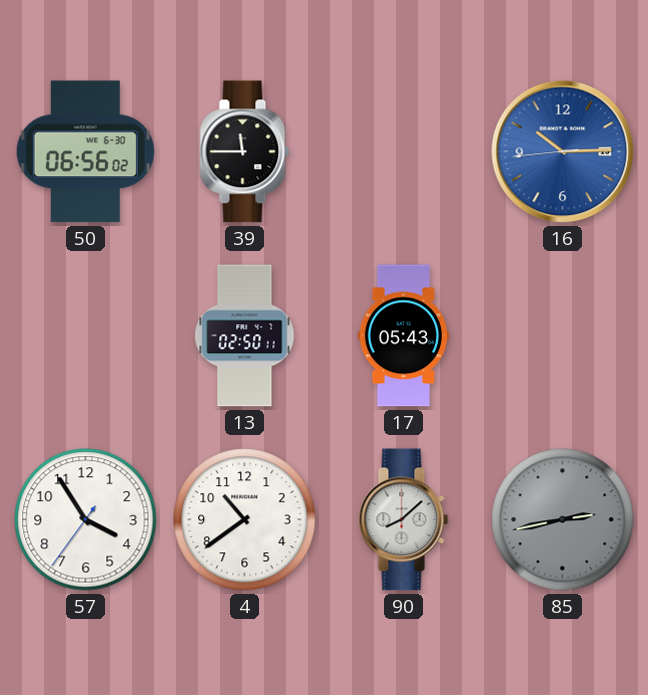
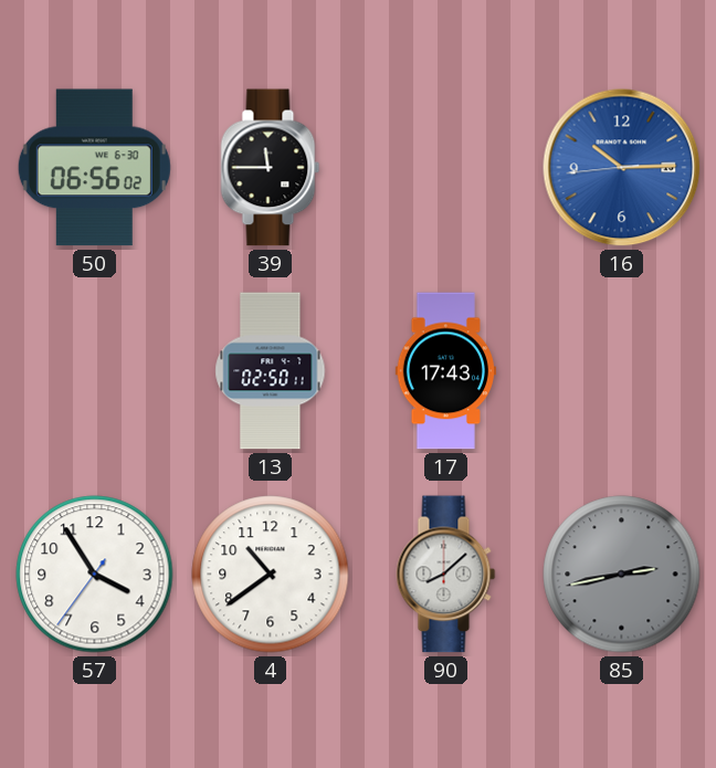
17: 05:43 -> 17:43
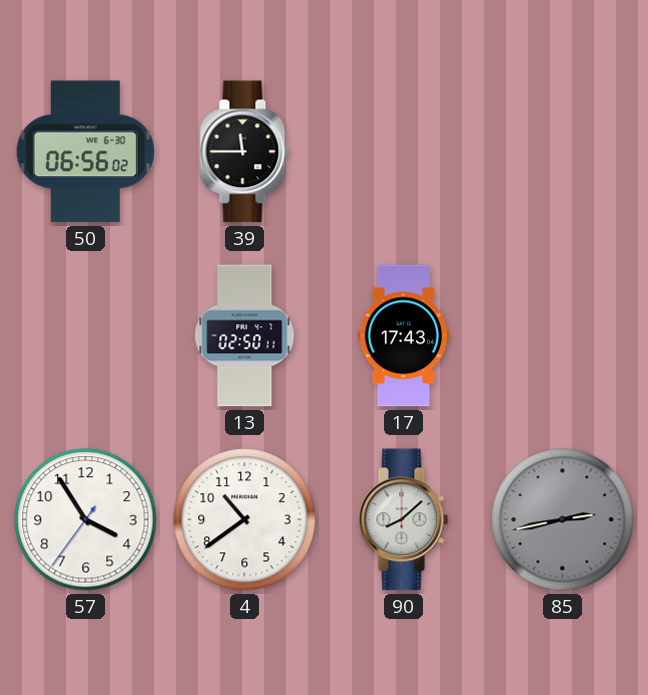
16: 10:14 -> none
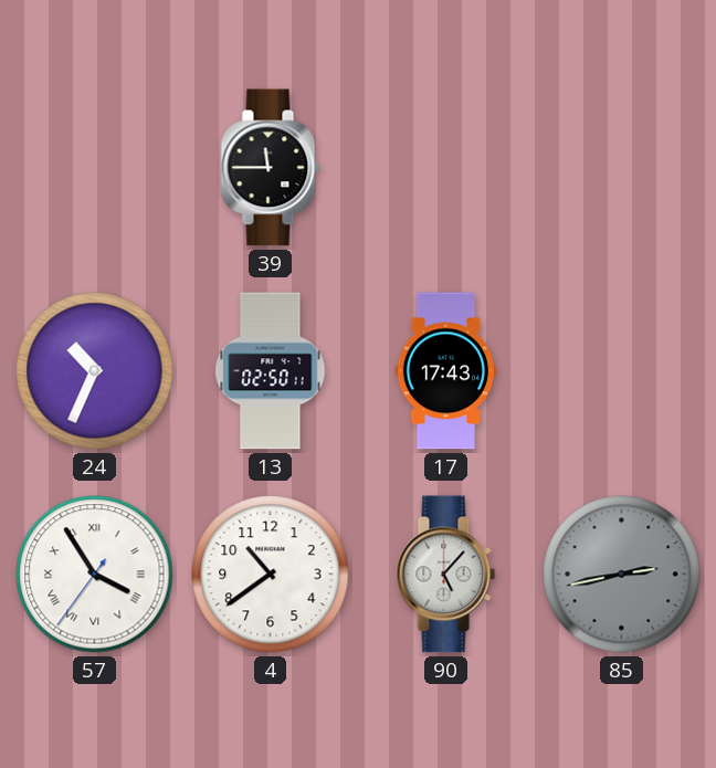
50: 06:56 -> none
24: none -> 10:34
57 numerals: Arabic -> Roman
90: 8:08 -> 5:07
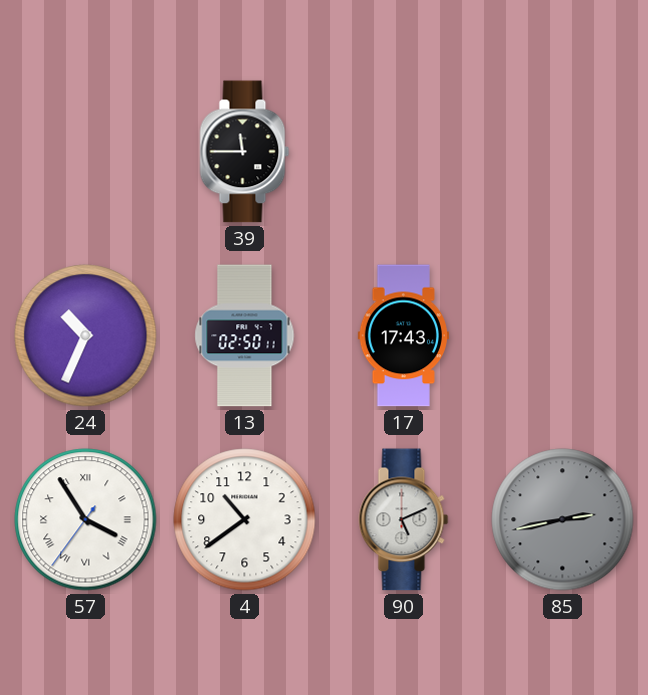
90: 5:07 -> 5:11
